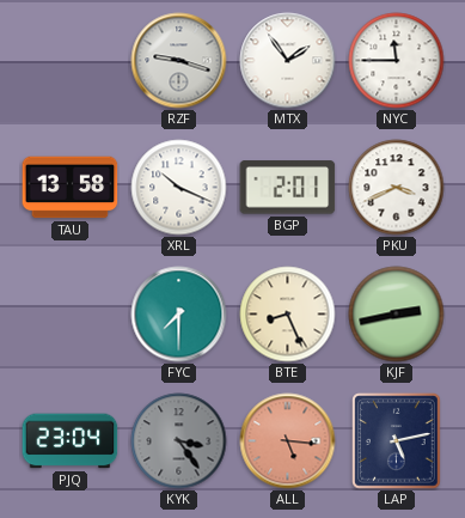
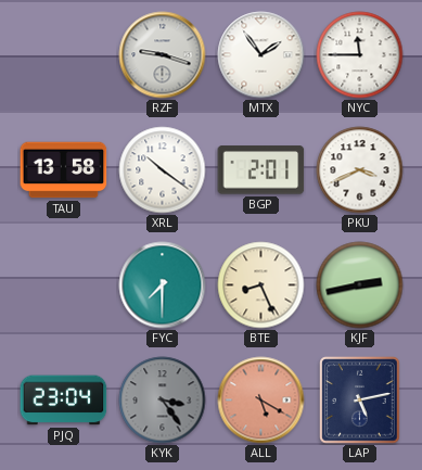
XRL: 10:19 -> 10:21
ALL: 5:16 -> 5:20
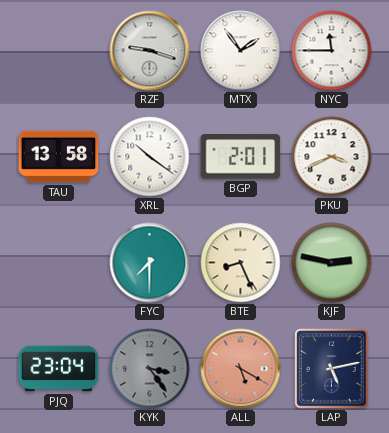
KJF: 2:43 -> 2:47
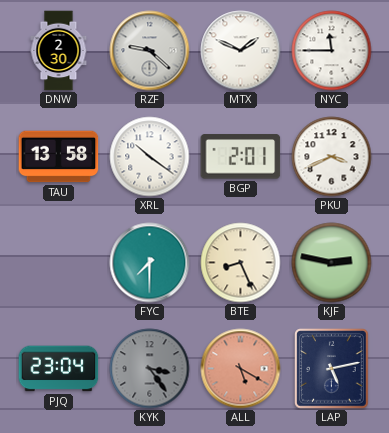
DNW: none -> 2:30
RZF: 9:18 -> 9:22
MTX: 1:54 -> 1:49
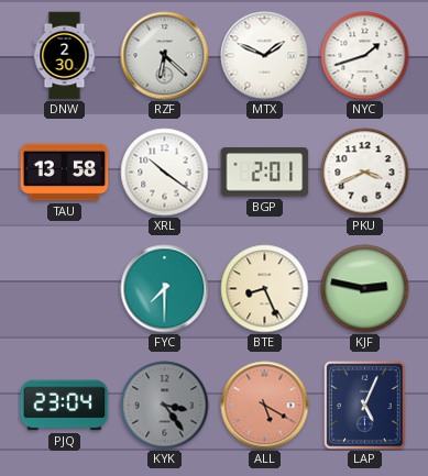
RZF: 9:22 -> 6:22
NYC: 11:45 -> 1:42
LAP: 5:13 -> 5:04
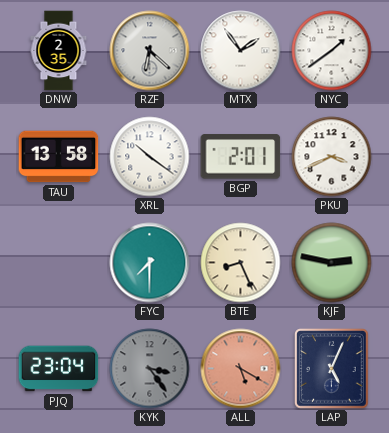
DNW: 2:30 -> 2:35
MTX: 1:49 -> 1:54
NYC: 1:42 -> 1:39
